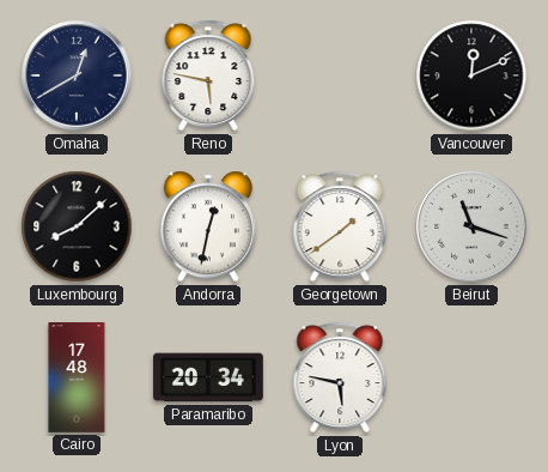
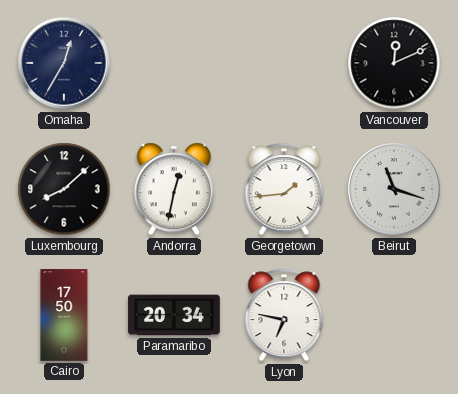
Omaha: 12:40 -> 12:35
Reno: 5:47 -> none
Georgetown: 1:39 -> 1:44
Cairo: 17:48 -> 17:50
Lyon: 5:47 -> 6:47
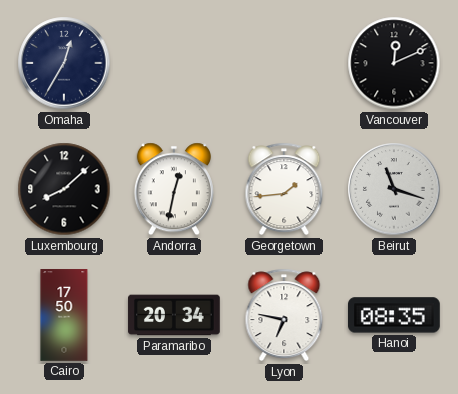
Hanoi: none -> 08:35
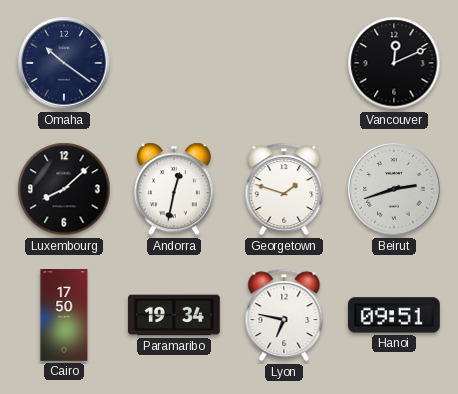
Omaha: 12:35 -> 10:21
Georgetown: 1:44 -> 1:48
Beirut: 11:18 -> 2:42
Paramaribo: 20:34 -> 19:34
Hanoi: 08:35 -> 09:51
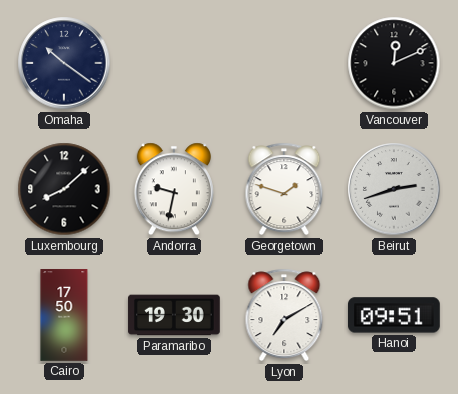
Andorra: 12:32 -> 9:32
Paramaribo: 19:34 -> 19:30
Lyon: 6:47 -> 7:10
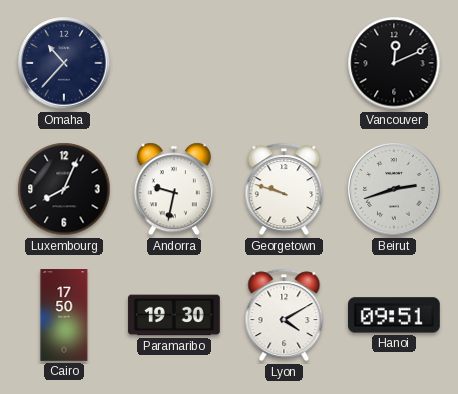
Omaha: 10:21 -> 10:37
Luxembourg: 8:08 -> 8:04
Georgetown: 1:48 -> 9:48
Lyon: 7:10 -> 4:10
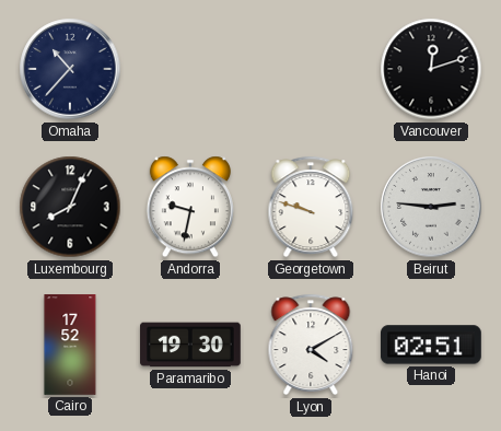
Vancouver: 12:11 -> 12:12
Beirut: 2:42 -> 2:46
Cairo: 17:50 -> 17:52
Hanoi: 09:51 -> 02:51
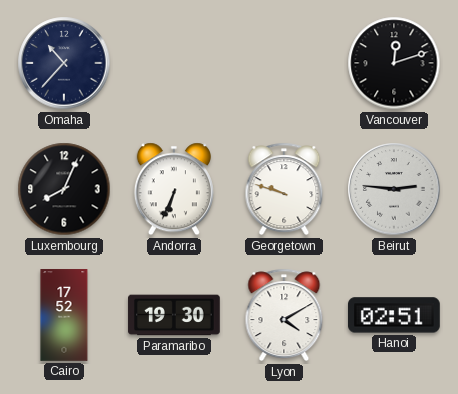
Andorra: 9:32 -> 6:34
